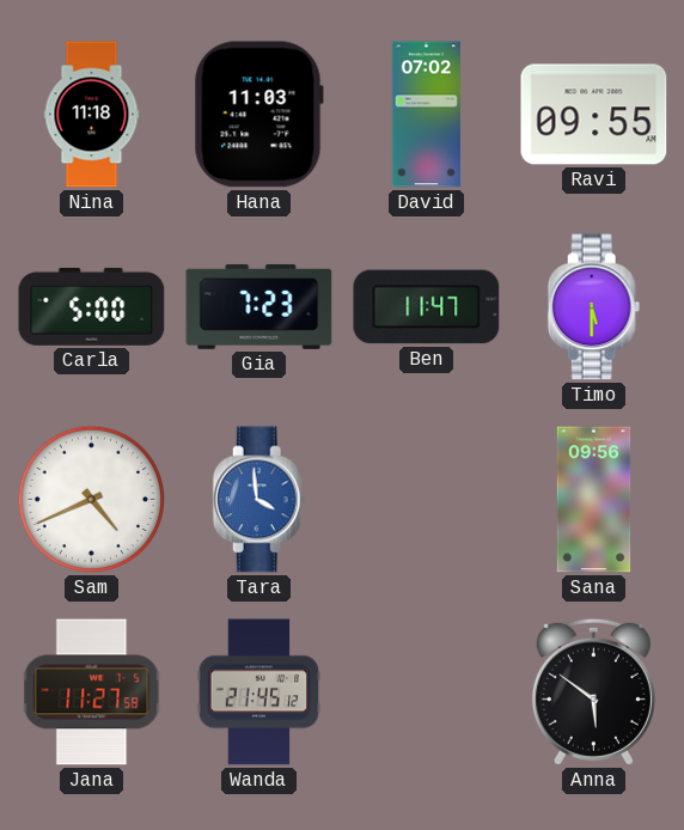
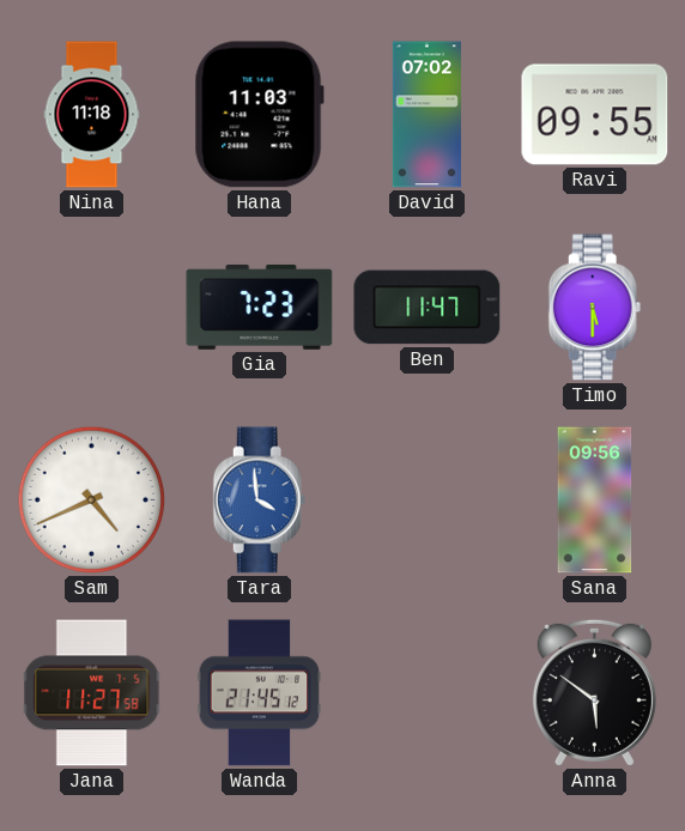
Carla: 5:00 -> none
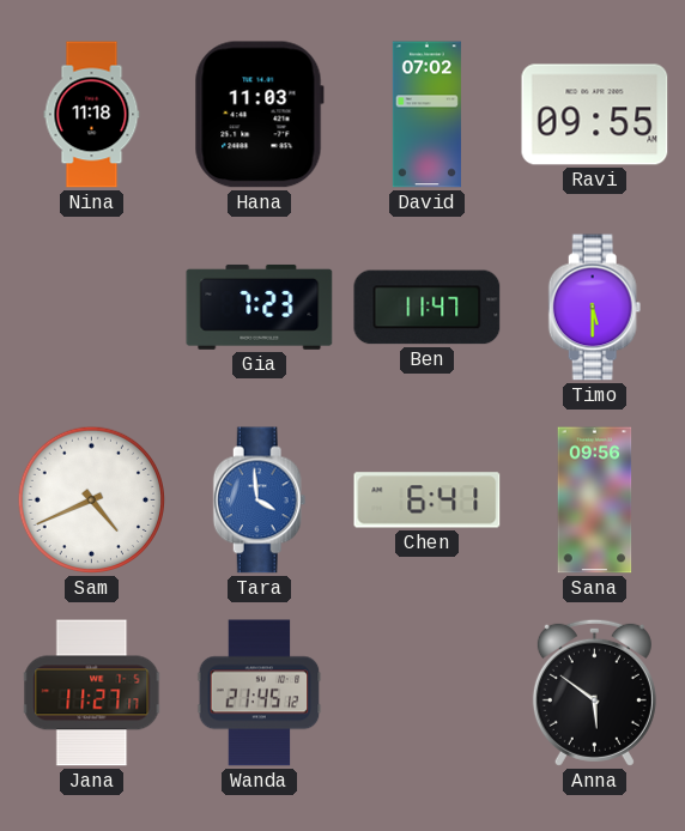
Chen: none -> 6:41
Jana: 11:27:58 -> 11:27:17
